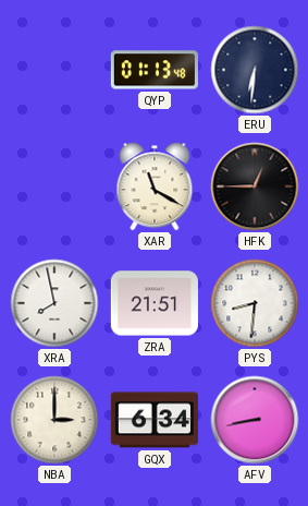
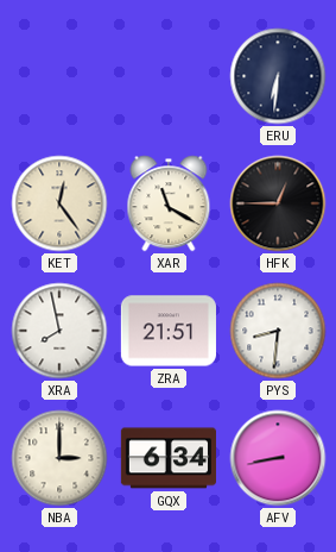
QYP: 01:13 -> none
KET: none -> 12:24
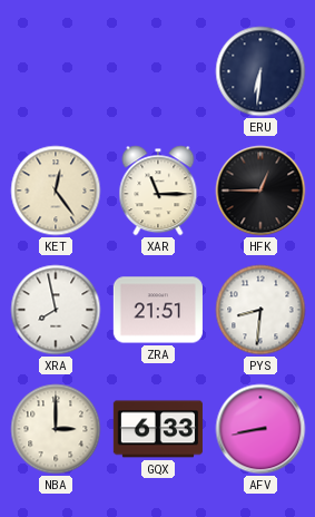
XAR: 11:20 -> 11:15
GQX: 6:34 -> 6:33
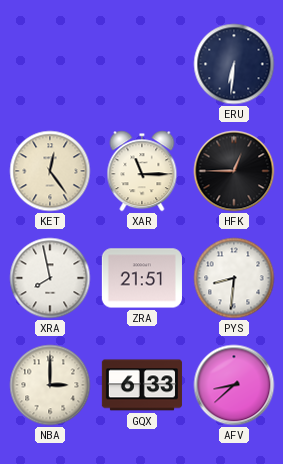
AFV: 8:43 -> 8:38
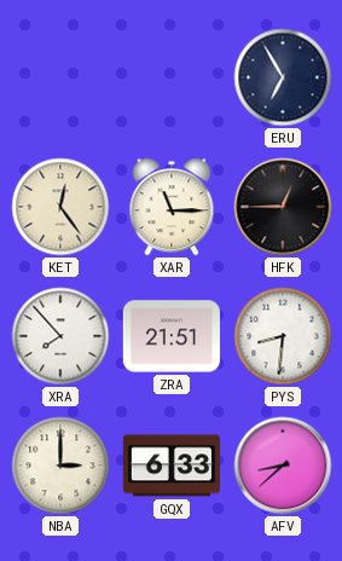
ERU: 6:31 -> 6:55
XRA: 7:58 -> 7:53
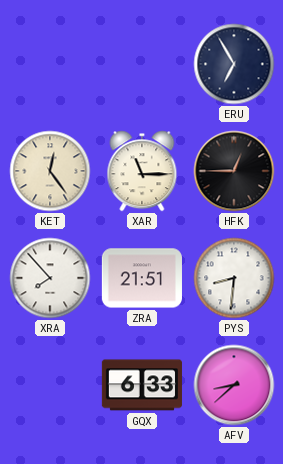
NBA: 3:00 -> none
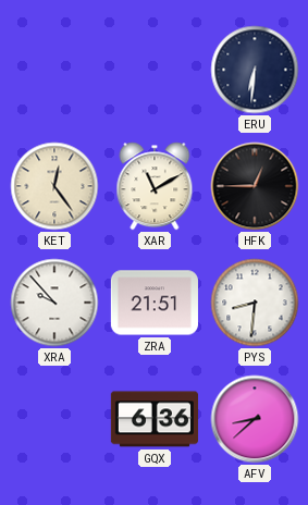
ERU: 6:55 -> 6:31
XAR: 11:15 -> 11:10
XRA: 7:53 -> 9:53
GQX: 6:33 -> 6:36
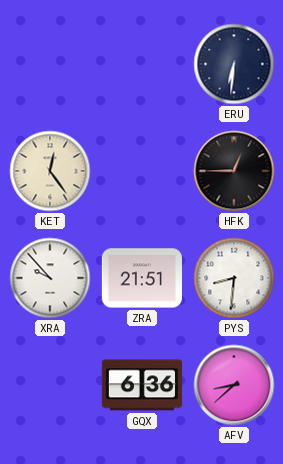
XAR: 11:10 -> none
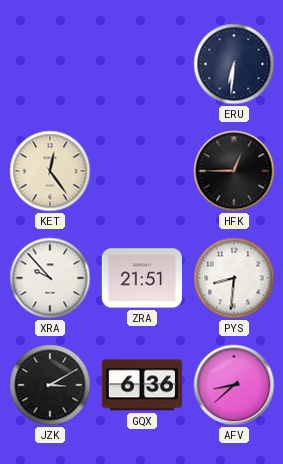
JZK: none -> 3:10
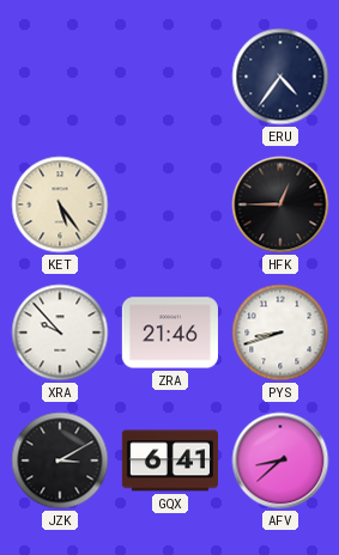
ERU: 6:31 -> 4:36
KET: 12:24 -> 5:24
ZRA: 21:51 -> 21:46
PYS: 8:31 -> 8:42
GQX: 6:36 -> 6:41
